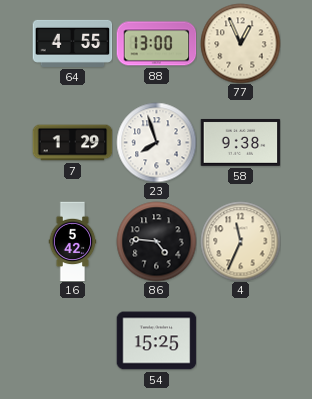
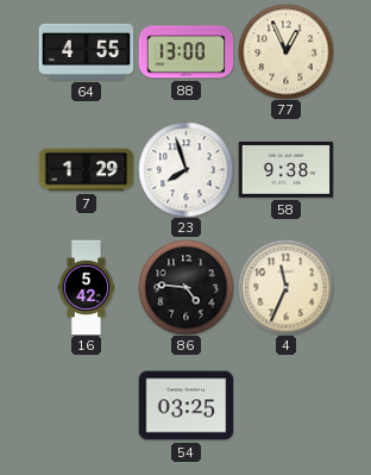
54: 15:25 -> 03:25
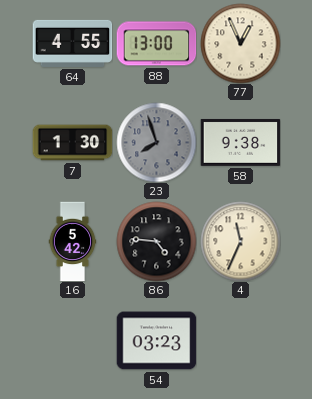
7: 1:29 -> 1:30
23 dial: white -> grey
54: 03:25 -> 03:23
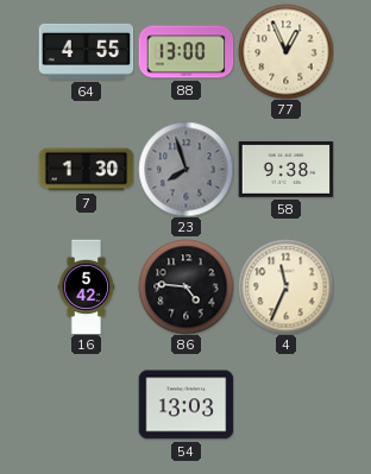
54: 03:23 -> 13:03
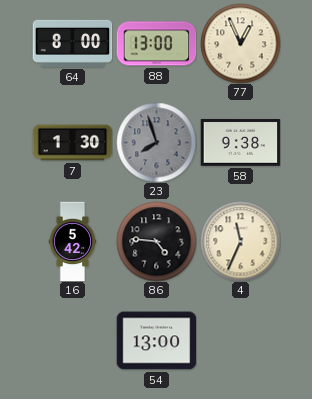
64: 4:55 -> 8:00
54: 13:03 -> 13:00
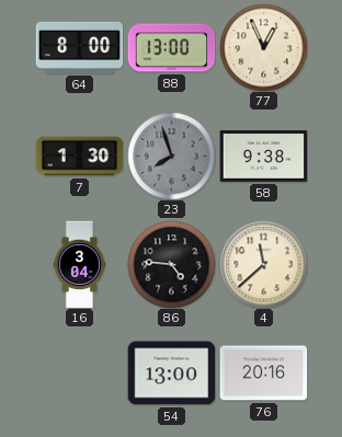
16: 5:42 -> 3:04
4: 11:34 -> 11:38
76: none -> 20:16
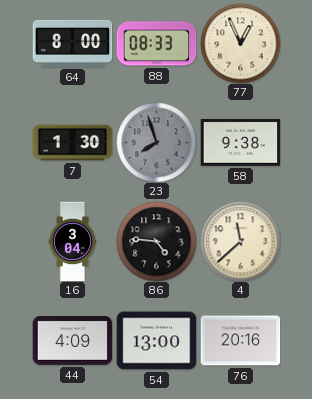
88: 13:00 -> 08:33
44: none -> 4:09
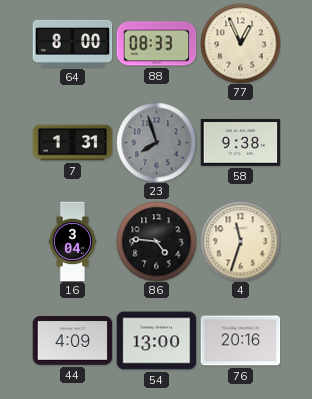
7: 1:30 -> 1:31
4: 11:38 -> 11:33
